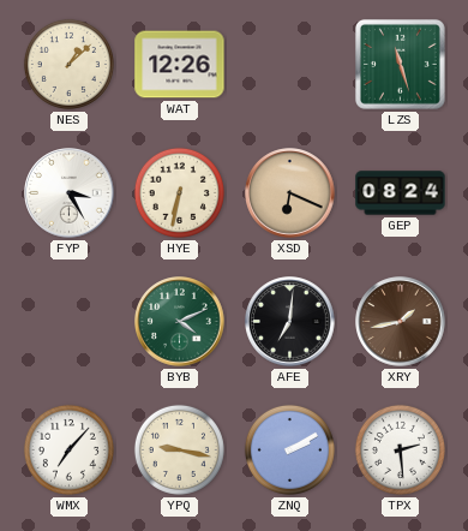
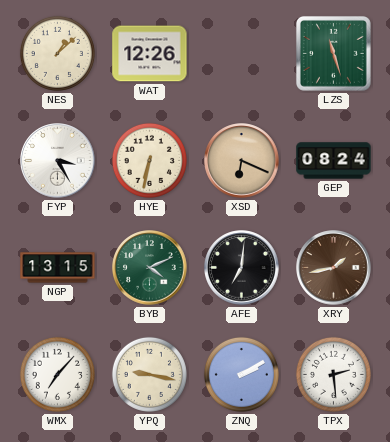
NGP: none -> 13:15
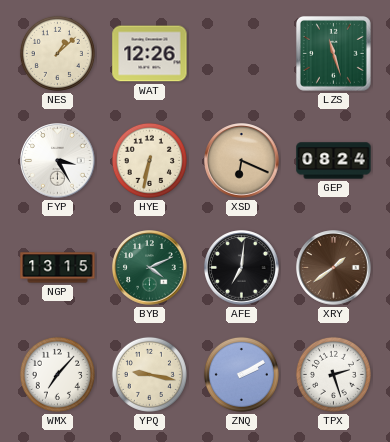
XRY: 1:43 -> 1:39
TPX: 2:29 -> 2:27
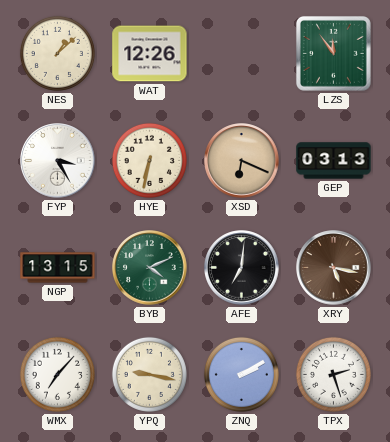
LZS: 11:27 -> 11:54
GEP: 08:24 -> 03:13
XRY: 1:39 -> 5:17
